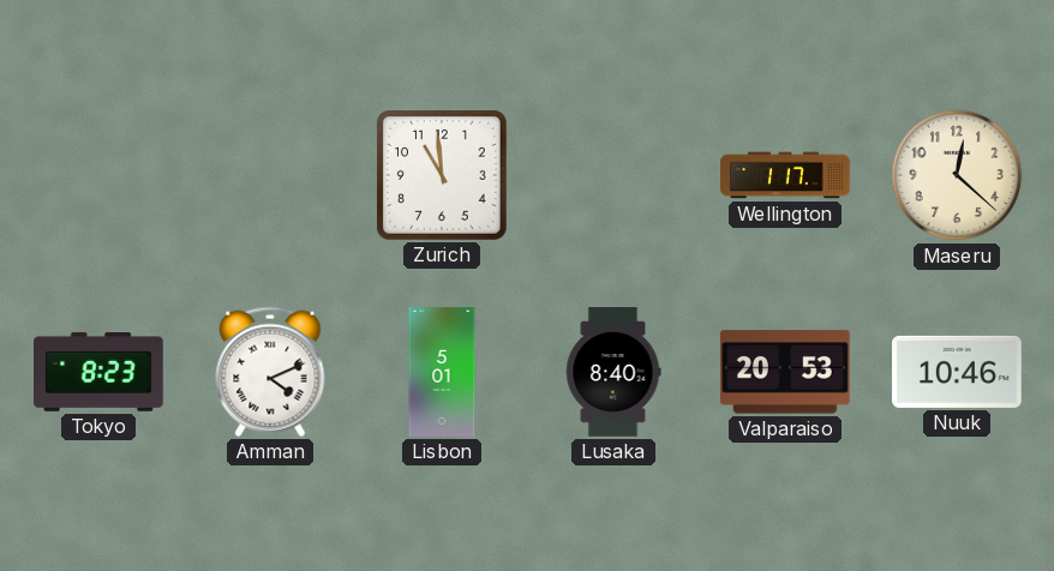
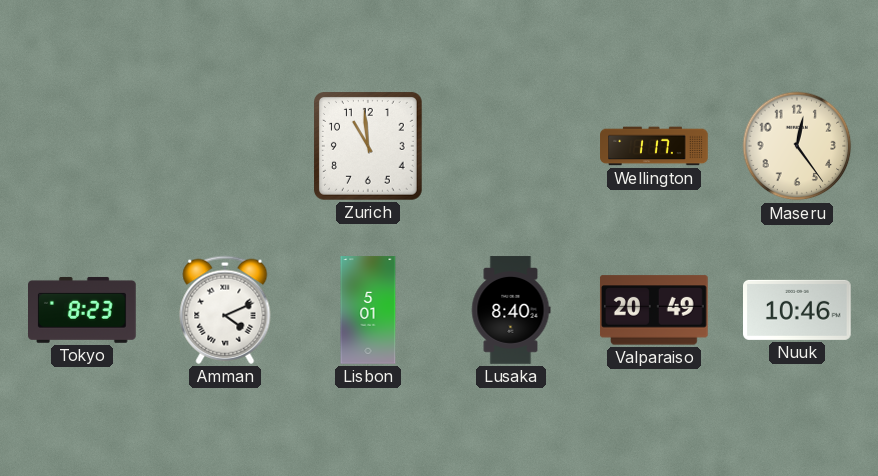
Maseru: 12:22 -> 12:24
Valparaiso: 20:53 -> 20:49
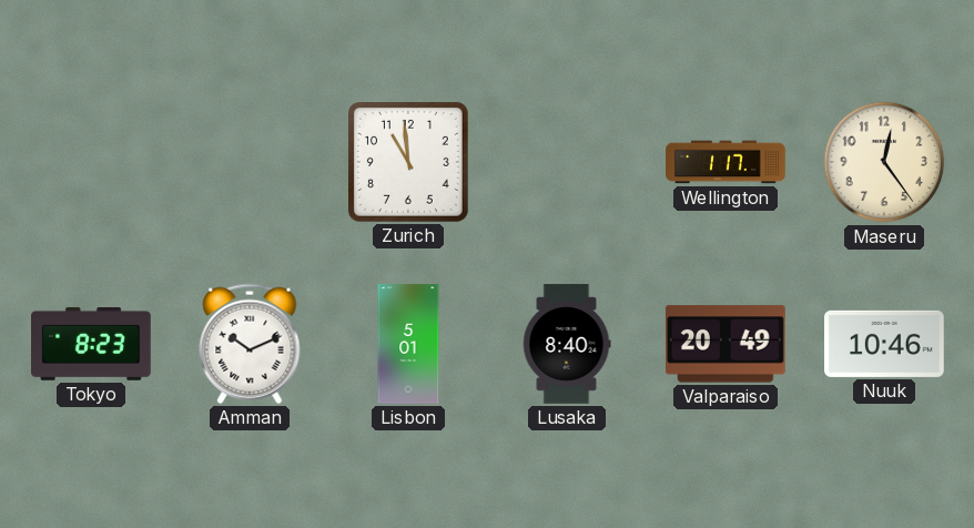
Amman: 4:11 -> 10:11
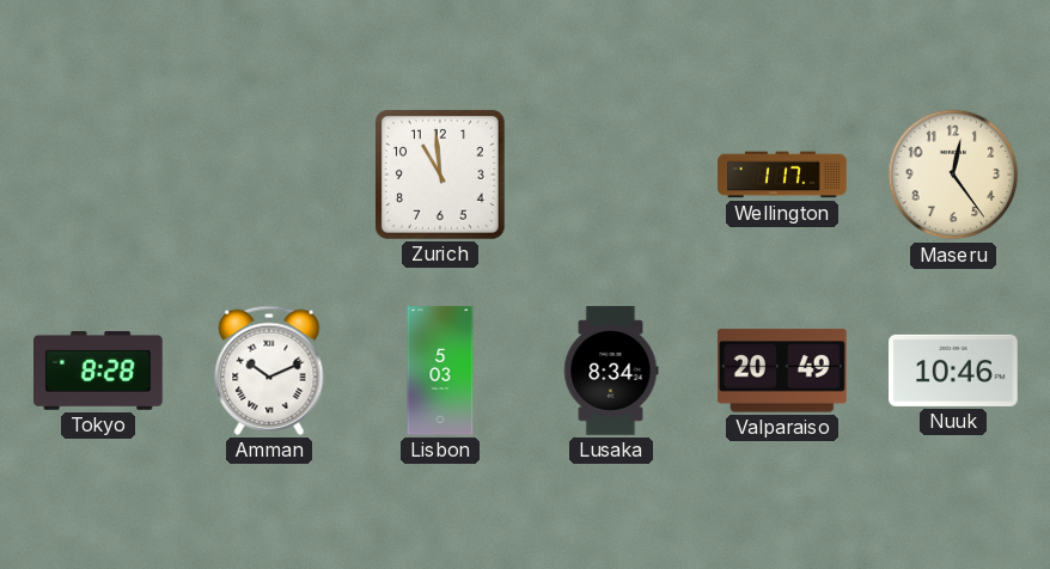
Tokyo: 8:23 -> 8:28
Lisbon: 5:01 -> 5:03
Lusaka: 8:40 -> 8:34
